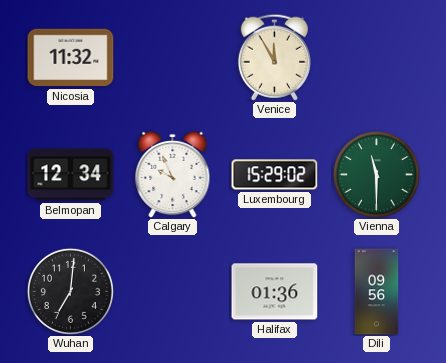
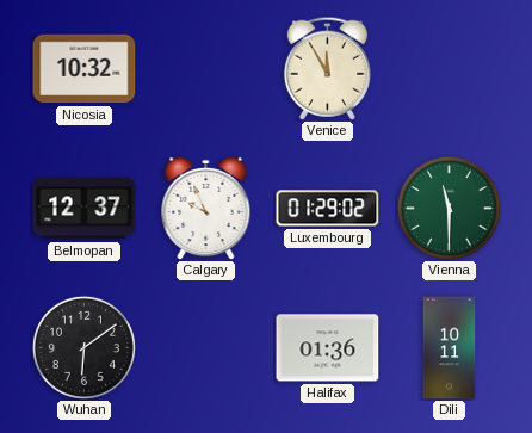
Nicosia: 11:32 -> 10:32
Belmopan: 12:34 -> 12:37
Luxembourg: 15:29 -> 01:29
Wuhan: 7:01 -> 6:09
Dili: 09:56 -> 10:11
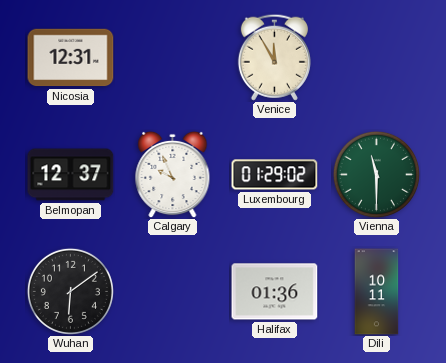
Nicosia: 10:32 -> 12:31
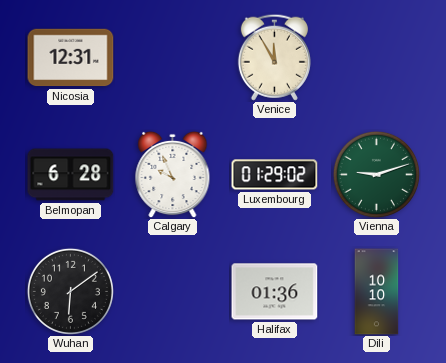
Belmopan: 12:37 -> 6:28
Vienna: 11:30 -> 9:12
Dili: 10:11 -> 10:10
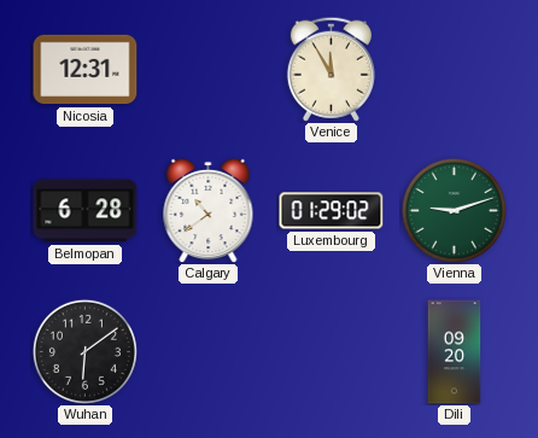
Calgary: 9:56 -> 10:39
Halifax: 01:36 -> none
Dili: 10:10 -> 09:20
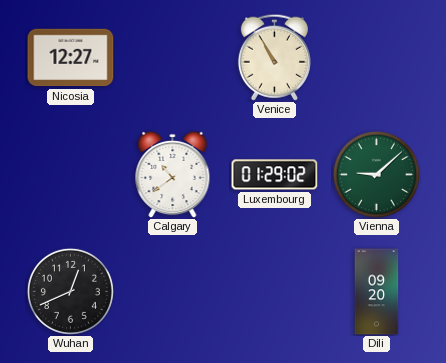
Nicosia: 12:31 -> 12:27
Venice: 11:55 -> 10:55
Belmopan: 6:28 -> none
Vienna: 9:12 -> 9:08
Wuhan: 6:09 -> 12:41
